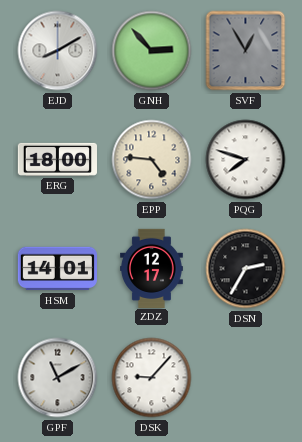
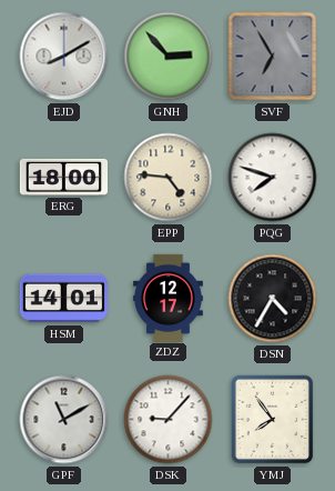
SVF: 12:55 -> 6:55
DSN: 2:35 -> 4:35
YMJ: none -> 7:54
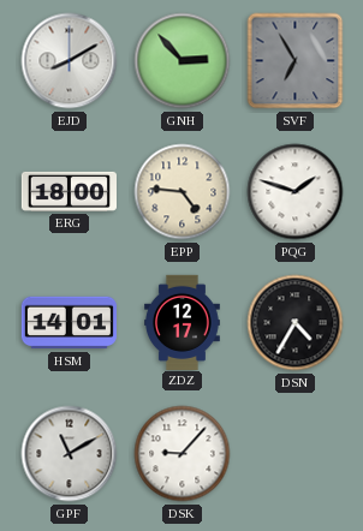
PQG: 7:48 -> 1:48
YMJ: 7:54 -> none
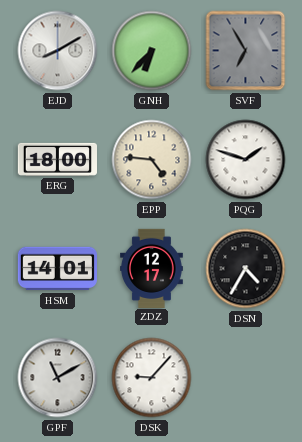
GNH: 2:53 -> 6:37
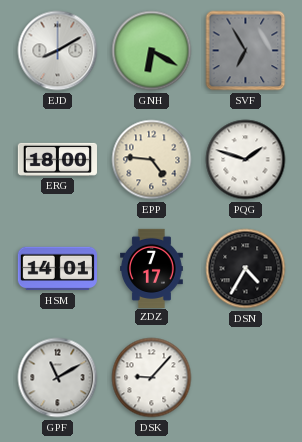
GNH: 6:37 -> 6:20
ZDZ: 12:17 -> 7:17
